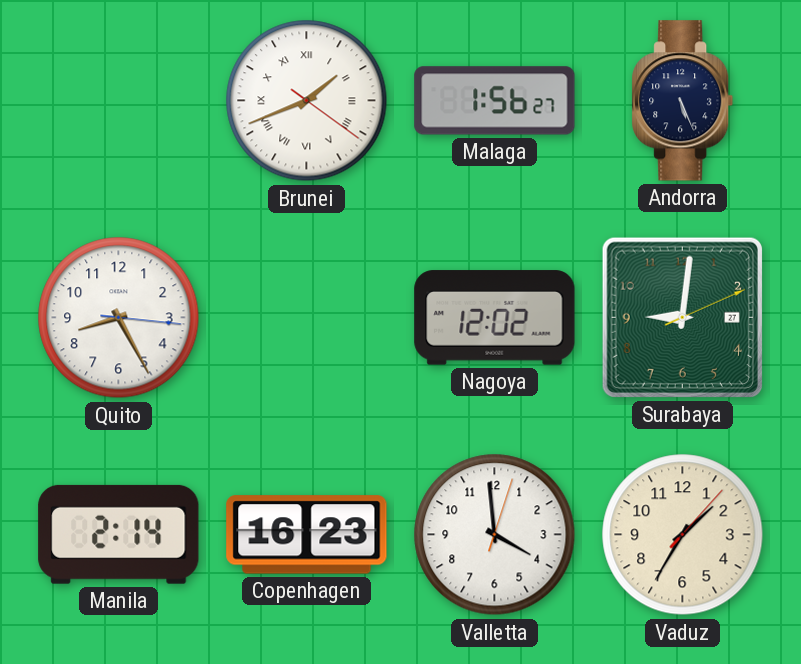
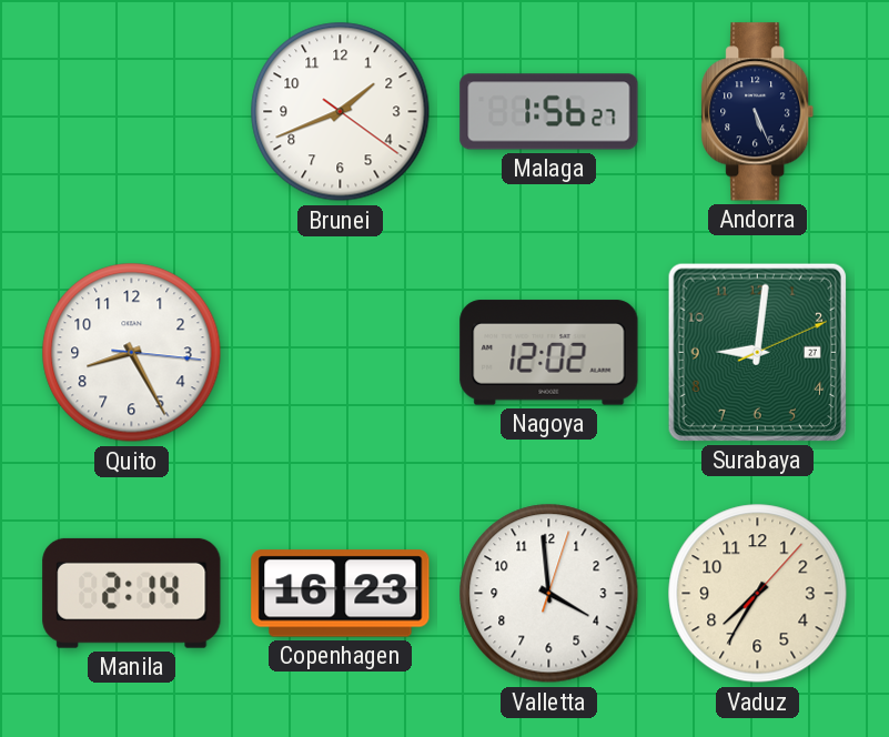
Brunei numerals: Roman -> Arabic
Vaduz: 1:35 -> 7:35
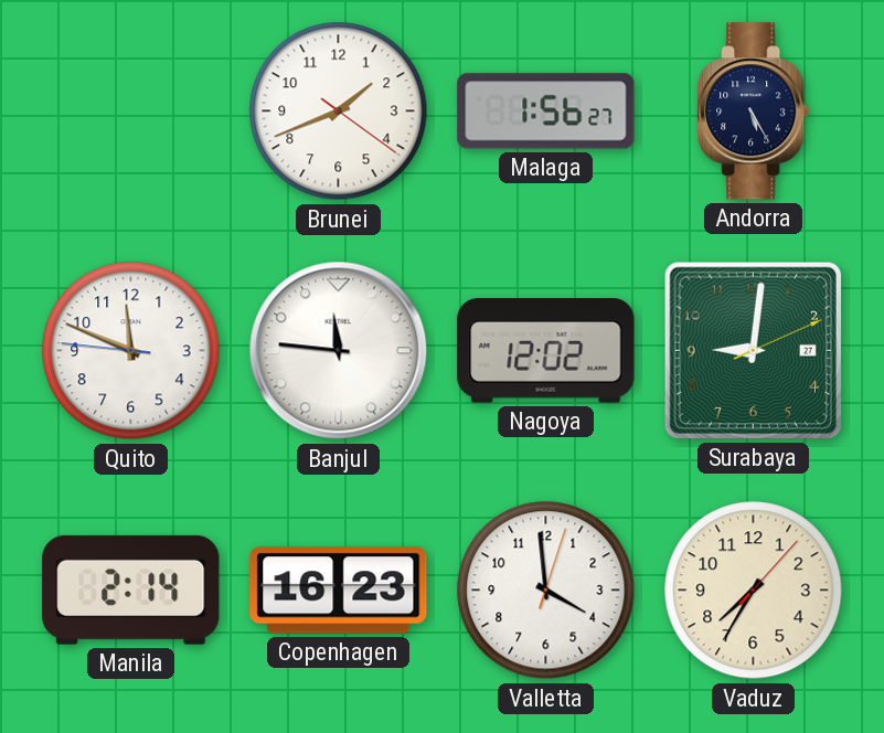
Andorra: 5:26 -> 5:25
Quito: 8:25 -> 11:48
Banjul: none -> 11:46
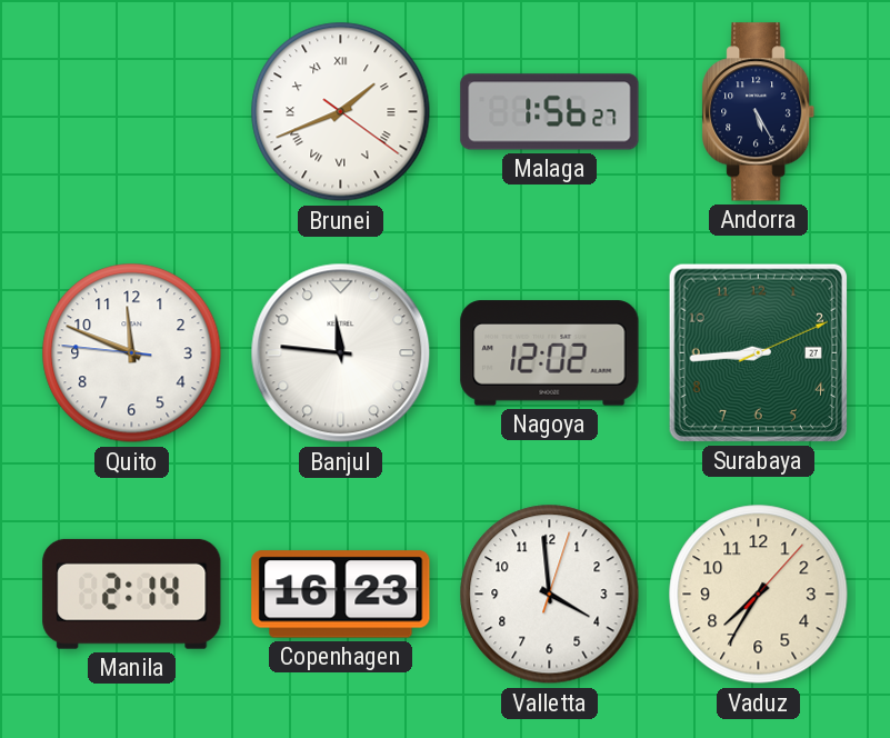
Brunei numerals: Arabic -> Roman
Surabaya: 9:01 -> 8:44
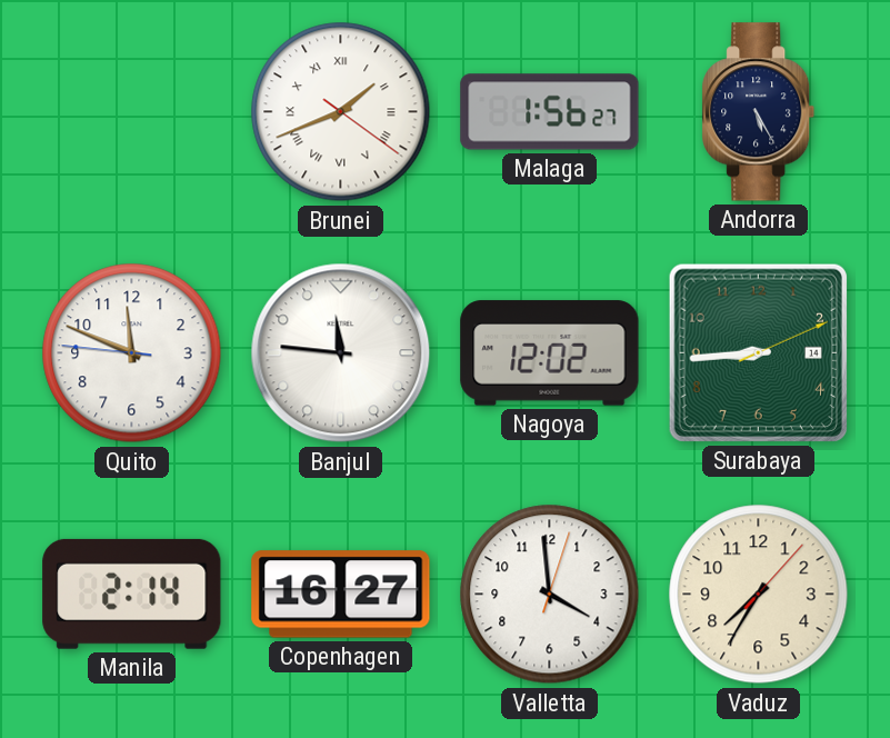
Surabaya date: 27 -> 14
Copenhagen: 16:23 -> 16:27
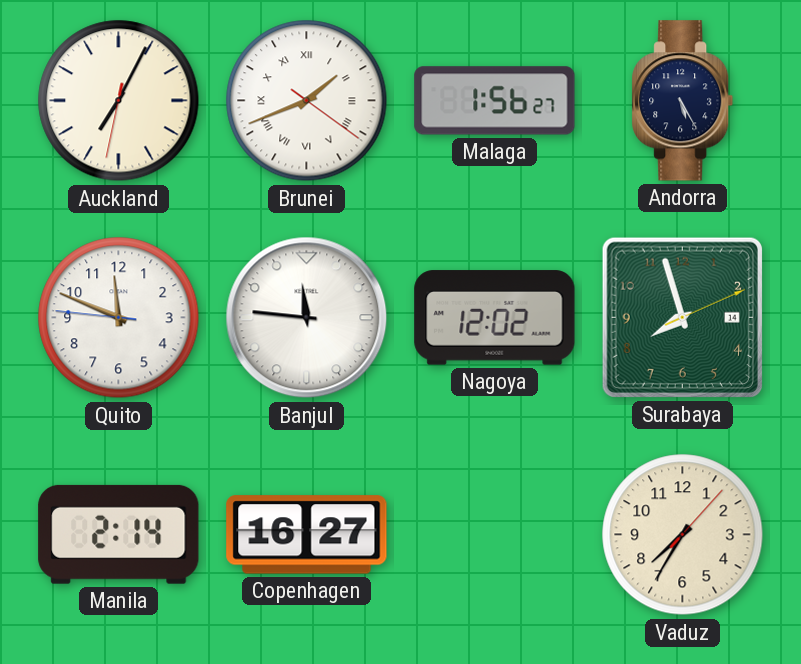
Auckland: none -> 7:04
Surabaya: 8:44 -> 7:57
Valletta: 3:59 -> none
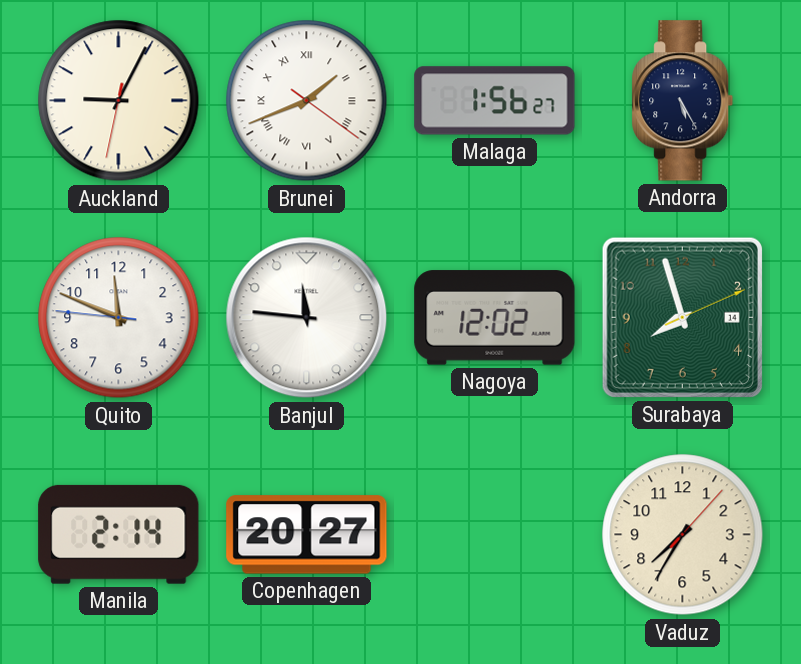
Auckland: 7:04 -> 9:04
Copenhagen: 16:27 -> 20:27
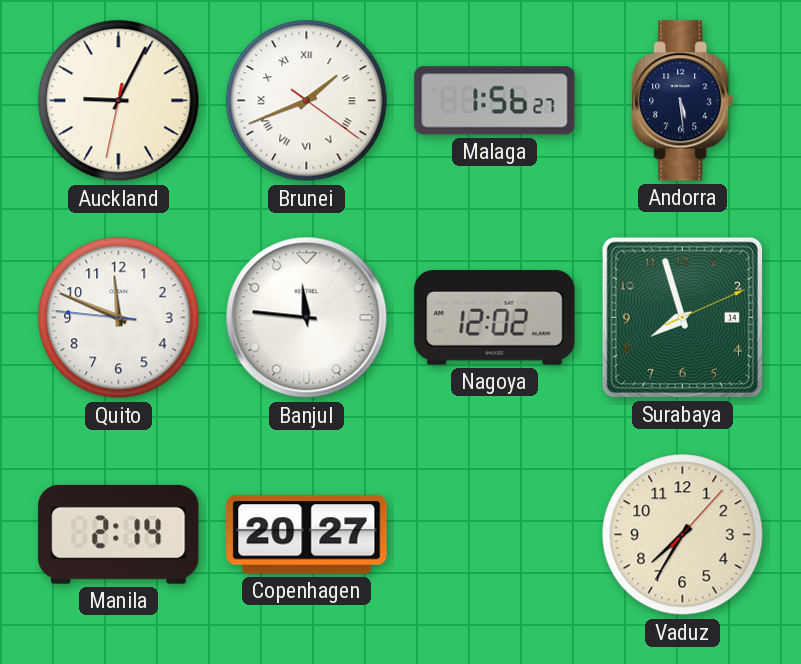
Andorra: 5:25 -> 5:29
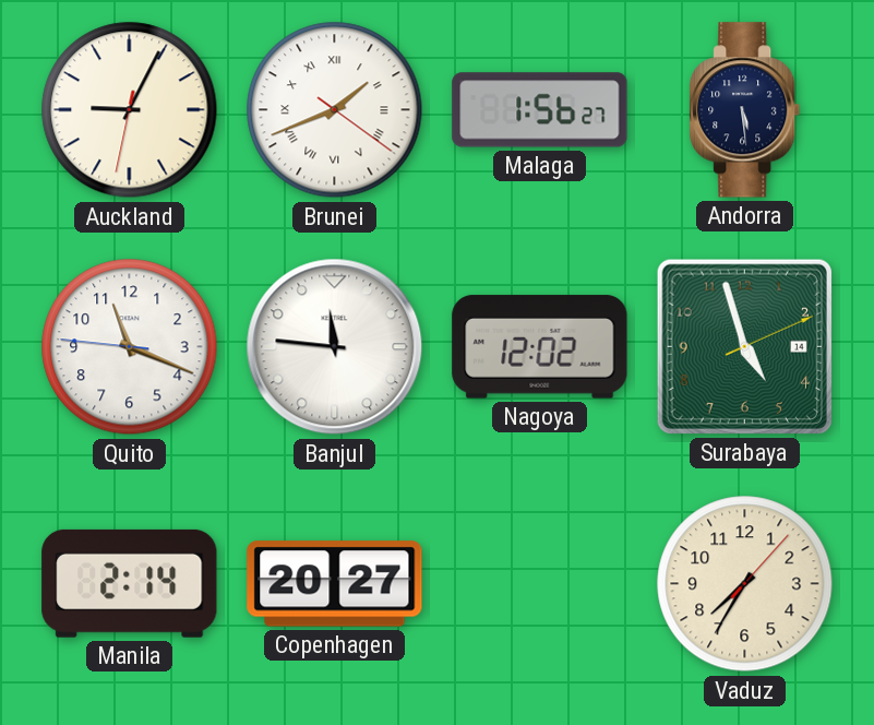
Quito: 11:48 -> 11:18
Surabaya: 7:57 -> 4:57
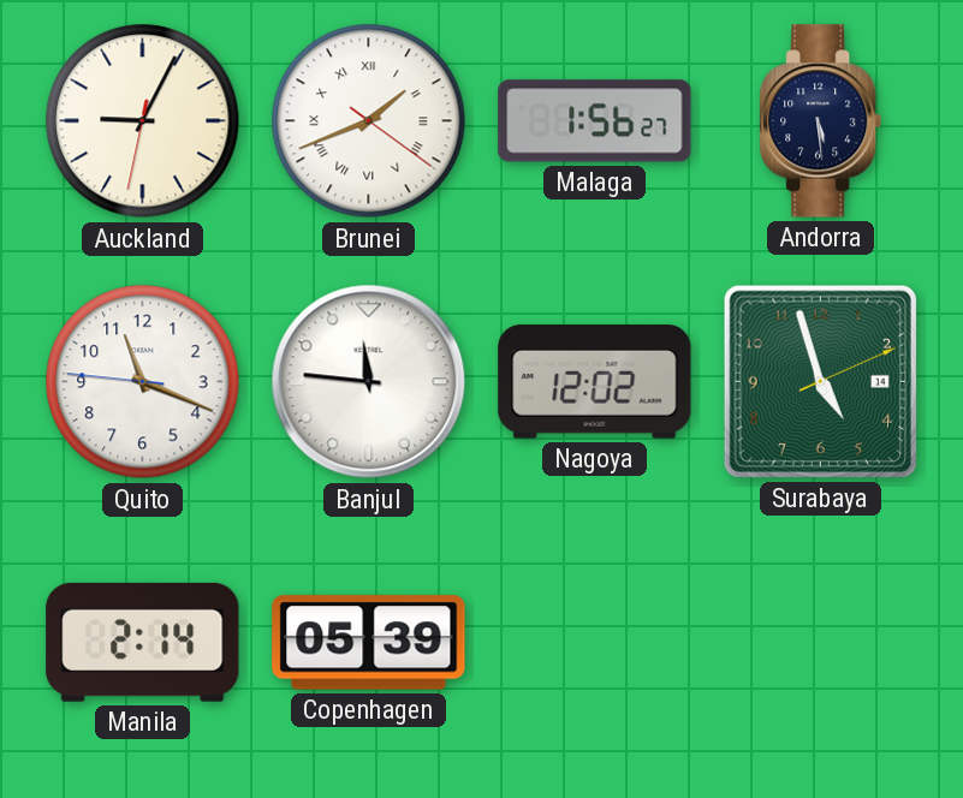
Copenhagen: 20:27 -> 05:39
Vaduz: 7:35 -> none
